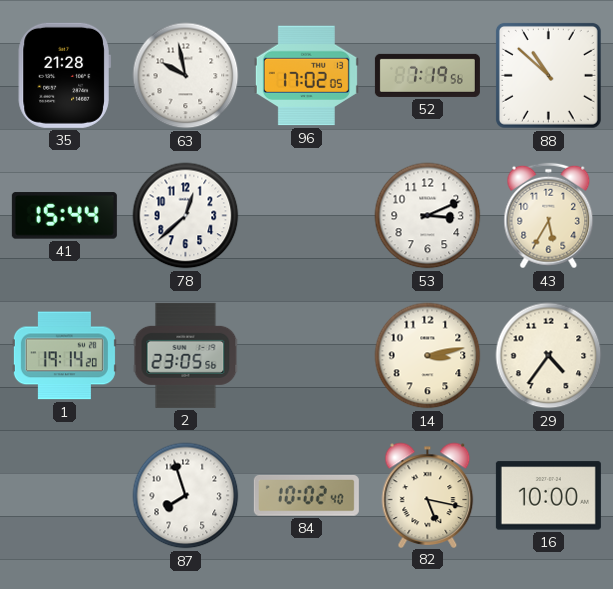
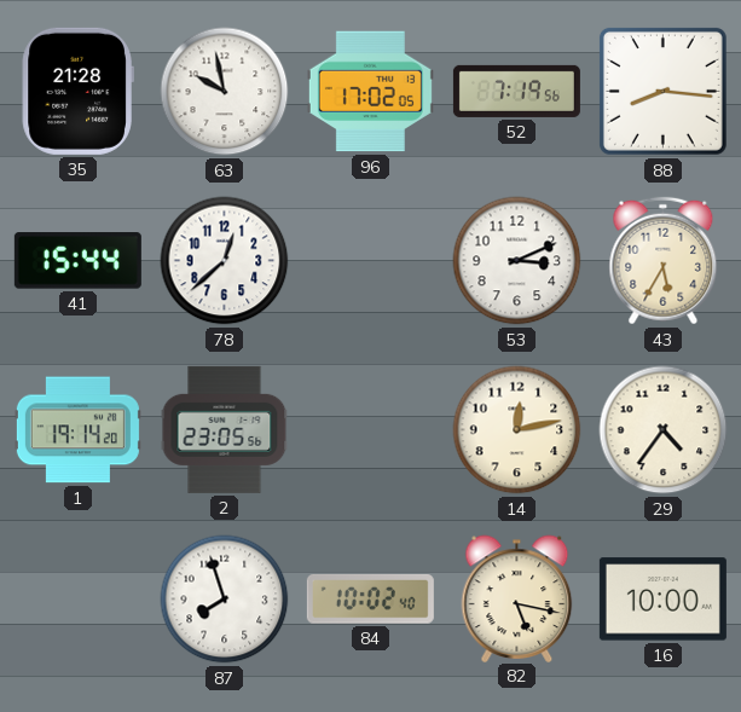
88: 10:52 -> 8:16
14: 3:13 -> 12:13
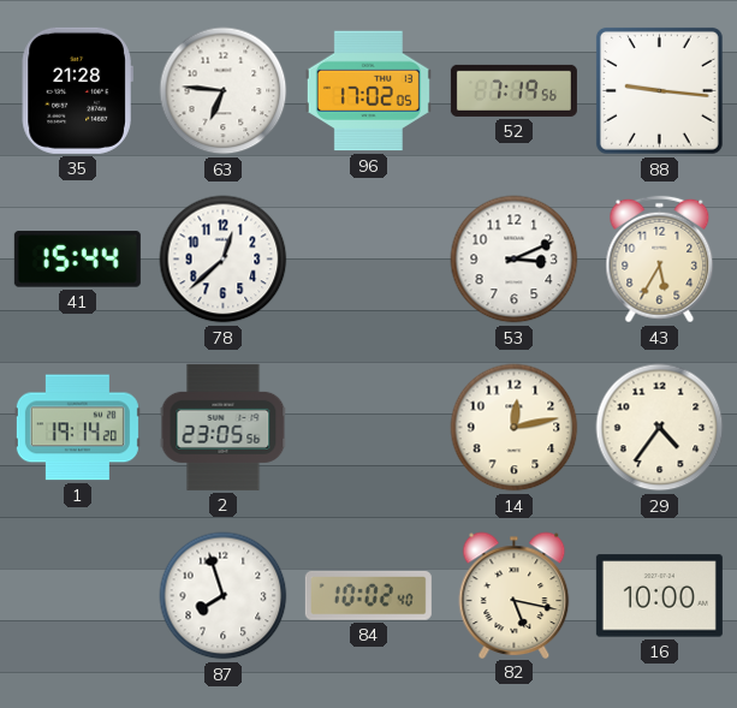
63: 9:58 -> 6:46
88: 8:16 -> 9:16
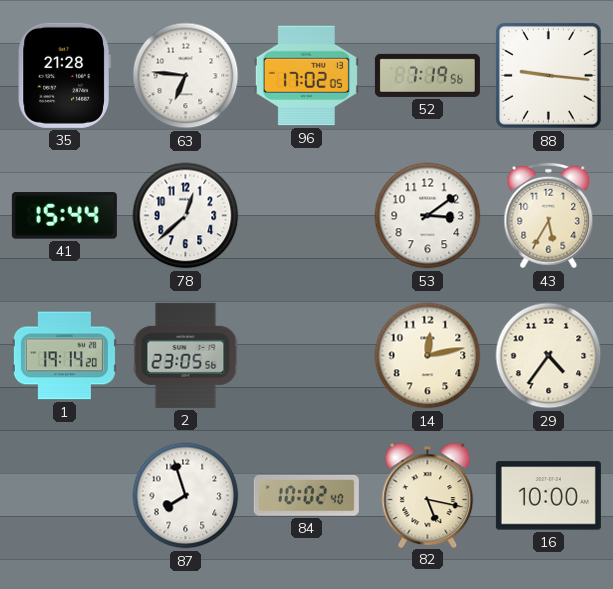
53: 3:11 -> 3:09
